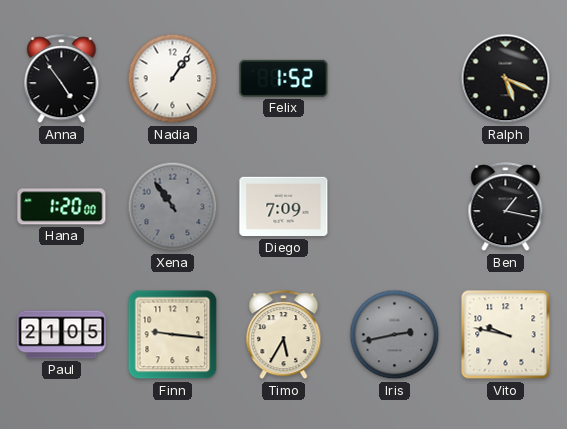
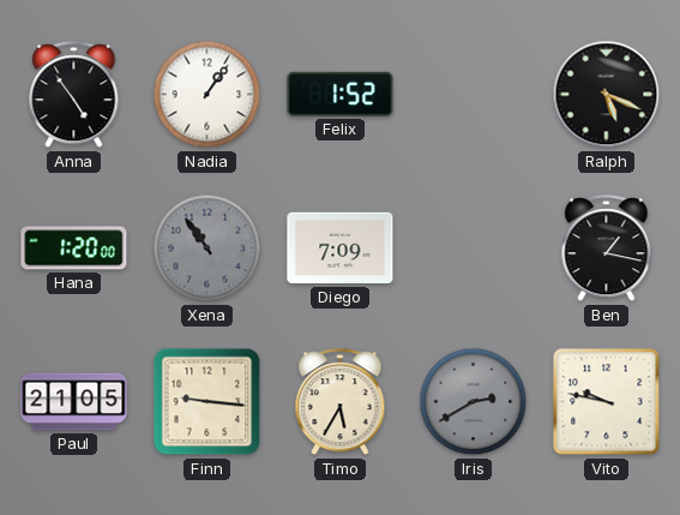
Iris: 2:43 -> 2:40
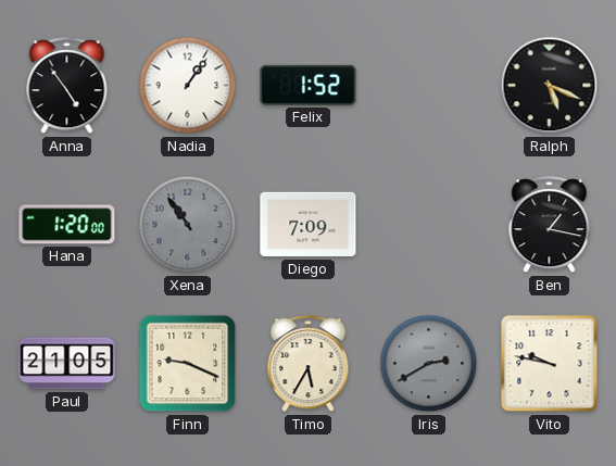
Finn: 9:16 -> 9:19
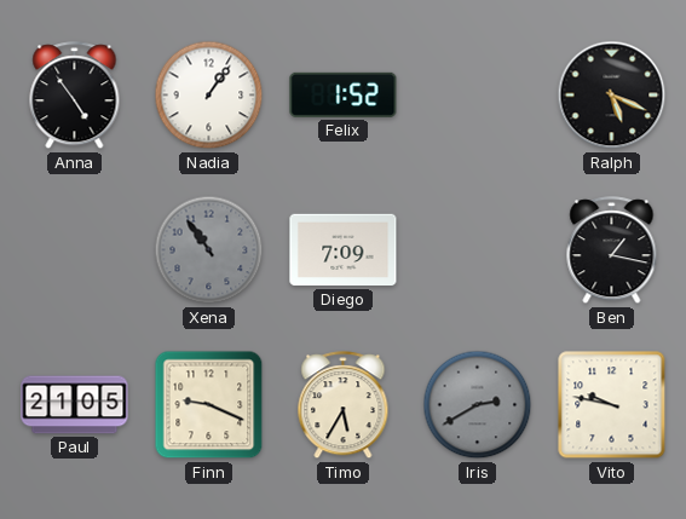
Hana: 1:20 -> none
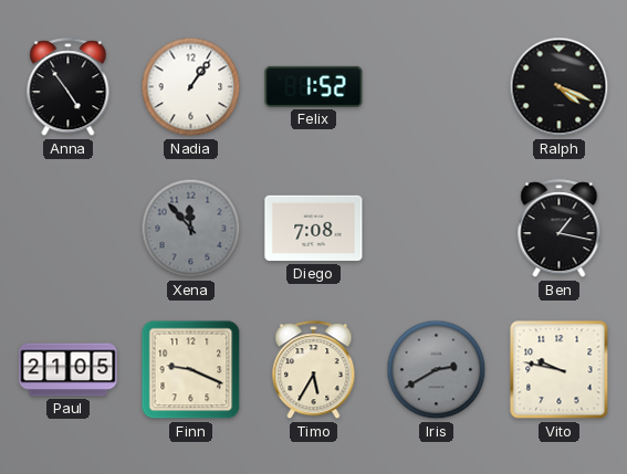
Ralph: 5:19 -> 4:19
Xena: 10:54 -> 11:53
Diego: 7:09 -> 7:08
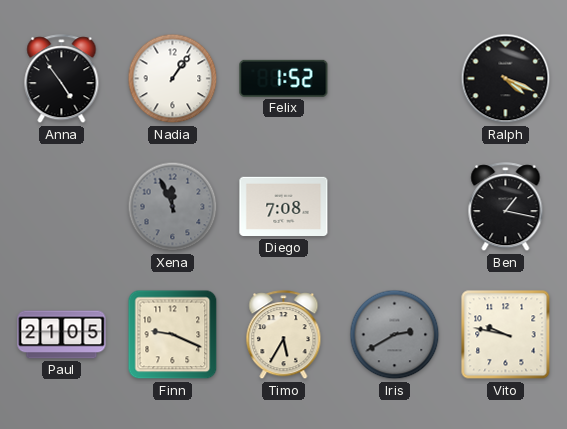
Xena: 11:53 -> 11:56
